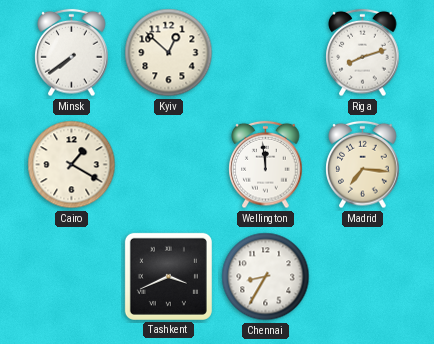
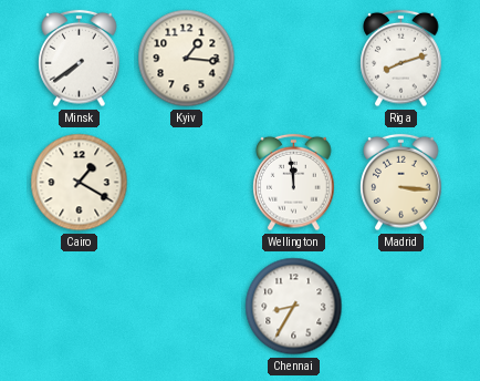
Kyiv: 12:52 -> 1:16
Madrid: 7:16 -> 3:16
Tashkent: 3:41 -> none
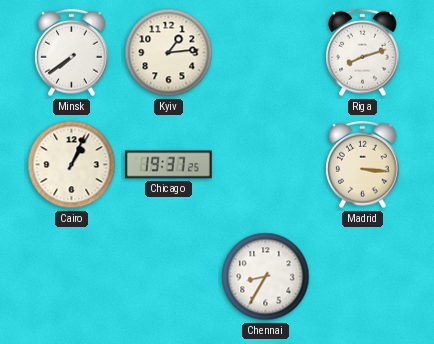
Kyiv: 1:16 -> 1:14
Cairo: 1:20 -> 1:04
Chicago: none -> 19:37
Wellington: 11:59 -> none
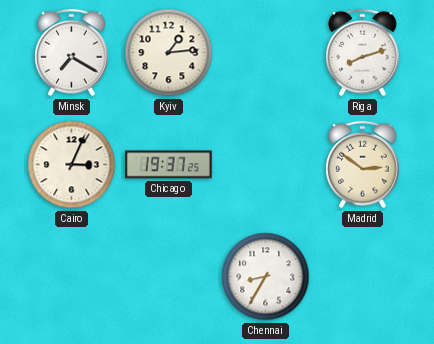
Minsk: 7:39 -> 7:20
Cairo: 1:04 -> 3:04
Madrid: 3:16 -> 2:51
